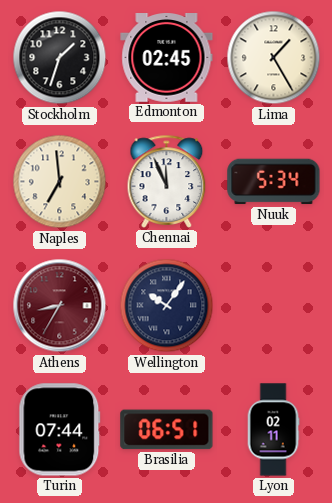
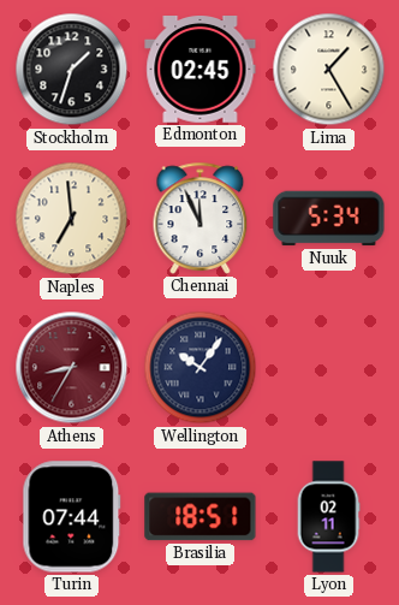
Brasilia: 06:51 -> 18:51
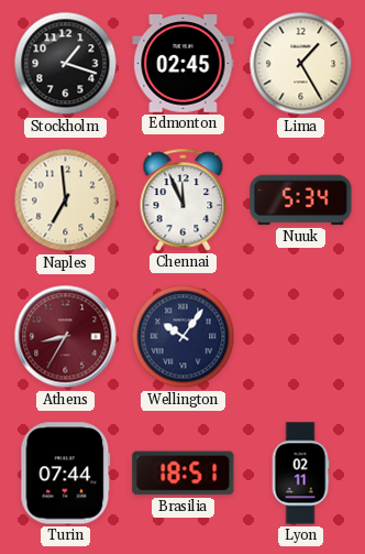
Stockholm: 1:33 -> 1:18
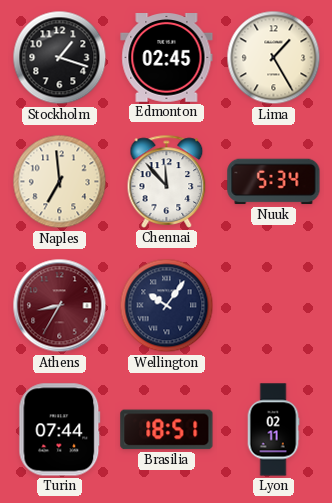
Chennai: 11:56 -> 11:53
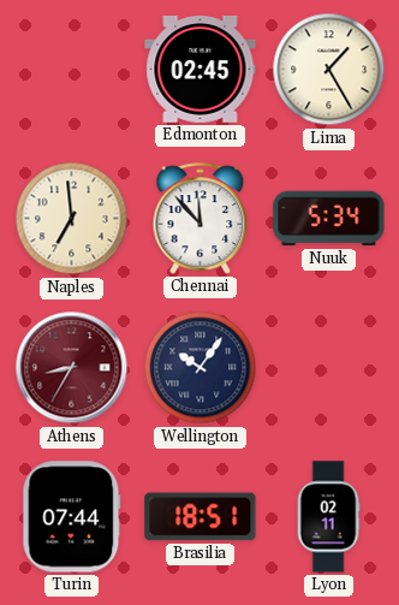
Stockholm: 1:18 -> none
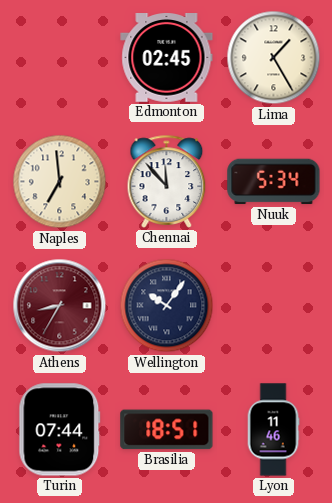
Lyon: 02:11 -> 11:46
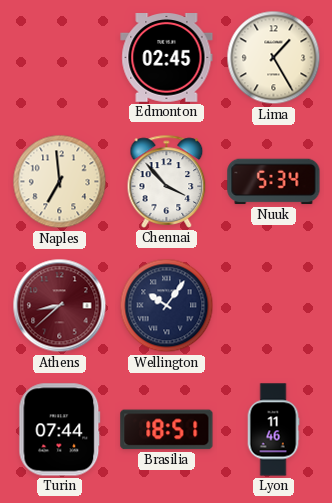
Chennai: 11:53 -> 3:53
Athens: 8:35 -> 8:38
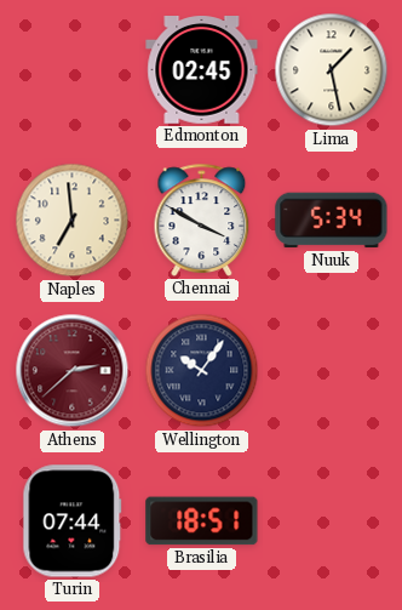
Lima: 1:25 -> 1:28
Chennai: 3:53 -> 3:50
Athens: 8:38 -> 2:38
Lyon: 11:46 -> none
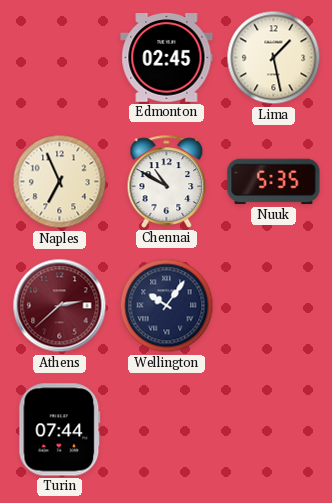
Naples: 6:59 -> 6:56
Chennai: 3:50 -> 10:50
Nuuk: 5:34 -> 5:35
Brasilia: 18:51 -> none
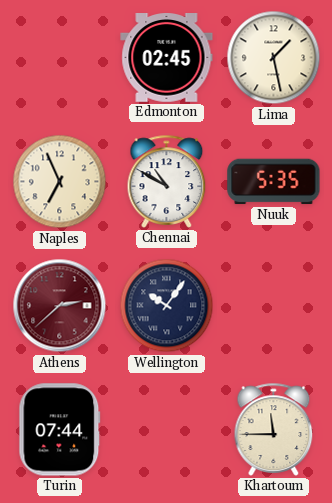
Khartoum: none -> 11:45
